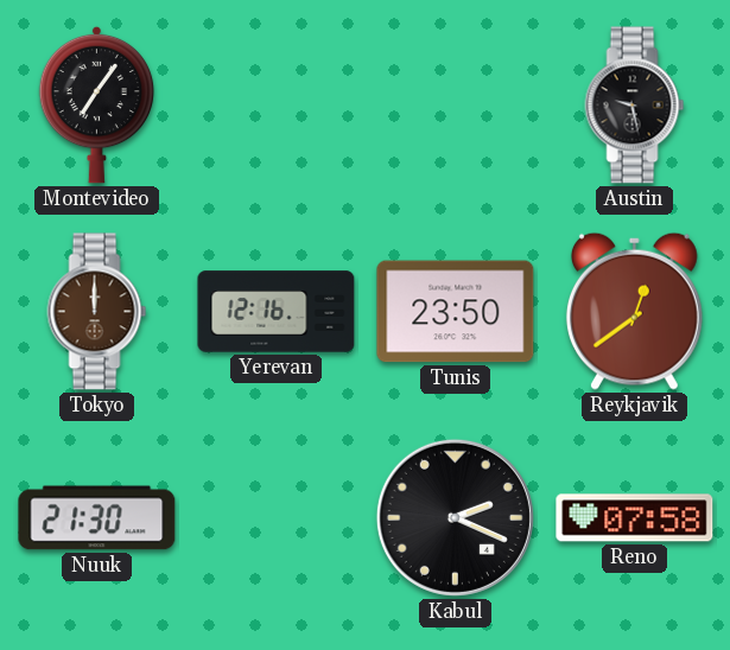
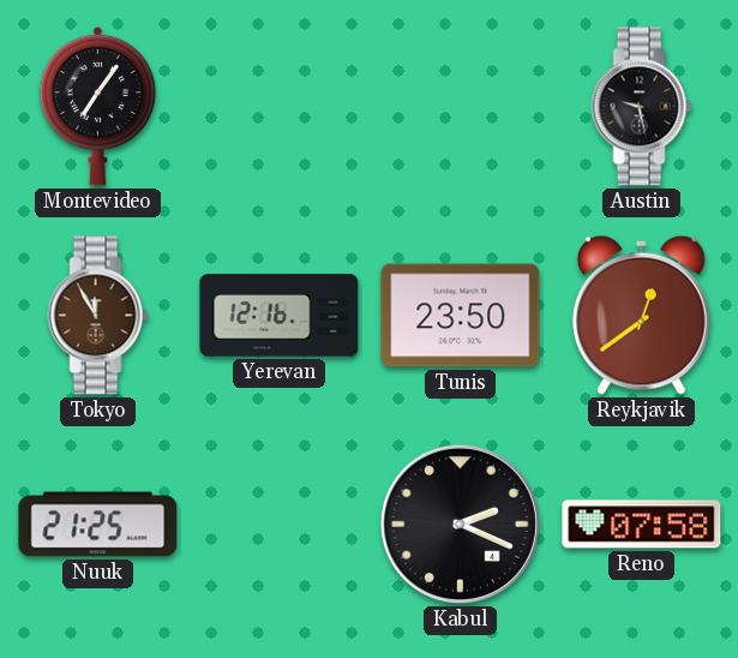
Tokyo: 12:00 -> 11:55
Nuuk: 21:30 -> 21:25
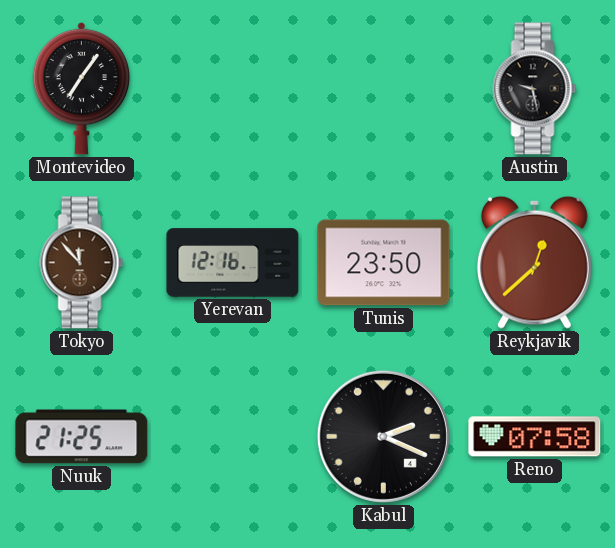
Tokyo: 11:55 -> 11:53
Reykjavik: 12:39 -> 12:38
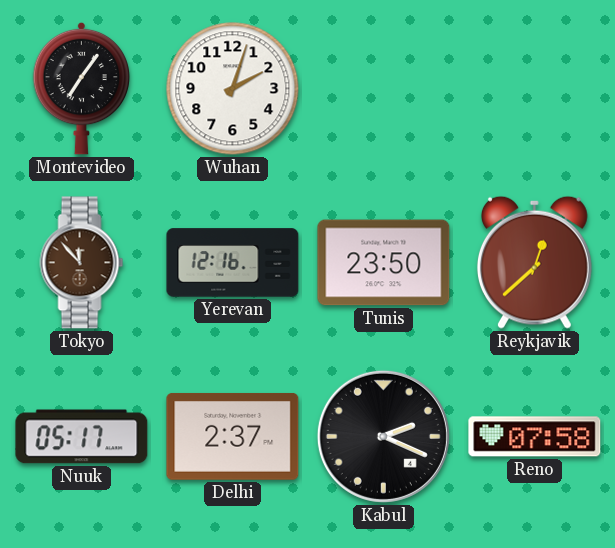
Wuhan: none -> 2:03
Austin: 9:28 -> none
Nuuk: 21:25 -> 05:17
Delhi: none -> 2:37
